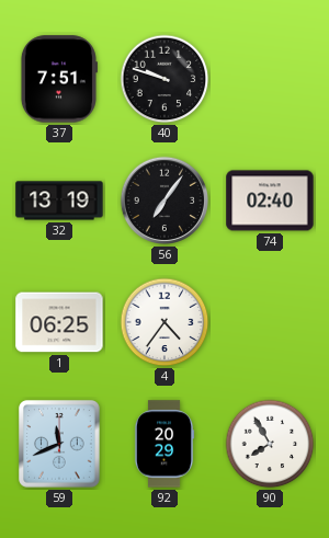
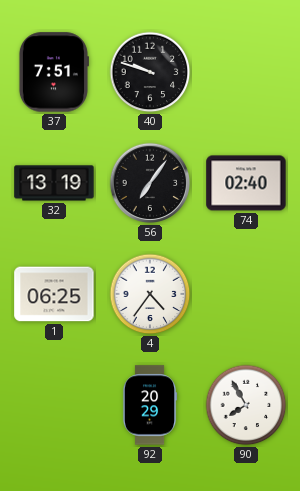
59: 11:41 -> none
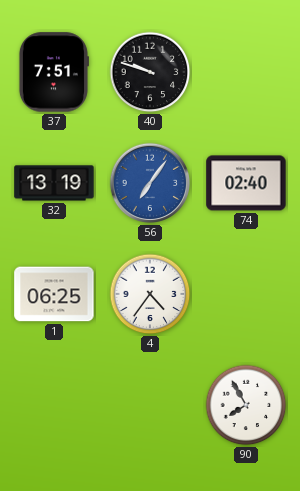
56 dial: black -> blue
92: 20:29 -> none
